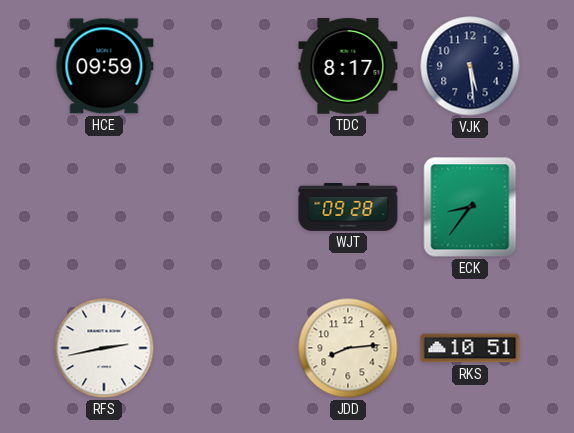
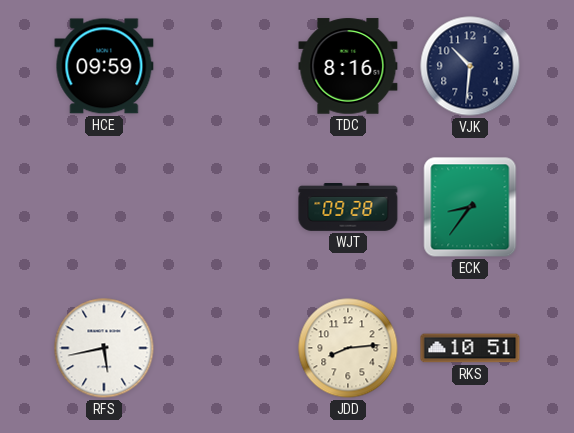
TDC: 8:17 -> 8:16
VJK: 5:29 -> 10:31
RFS: 2:43 -> 5:43
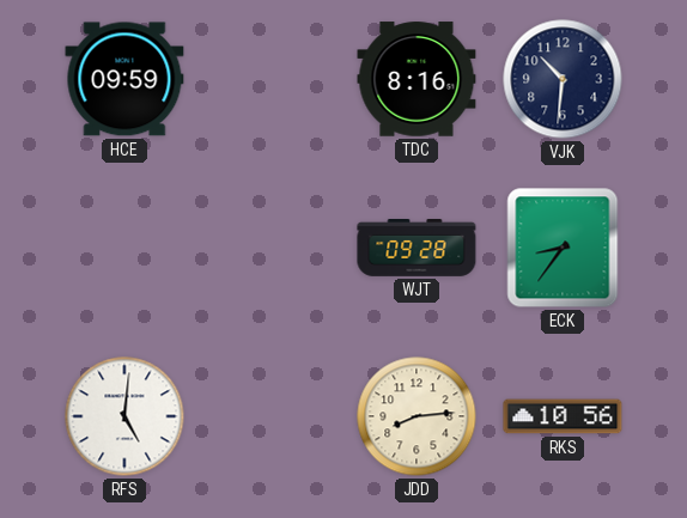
RFS: 5:43 -> 5:01
RKS: 10:51 -> 10:56
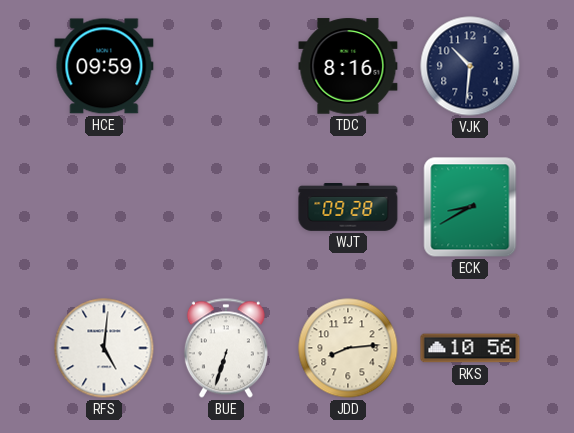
ECK: 8:36 -> 8:40
BUE: none -> 6:33
